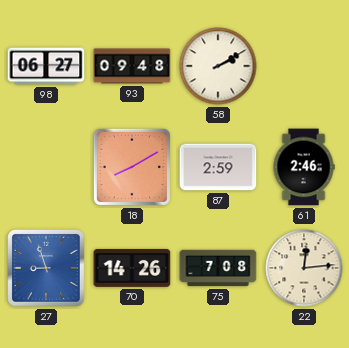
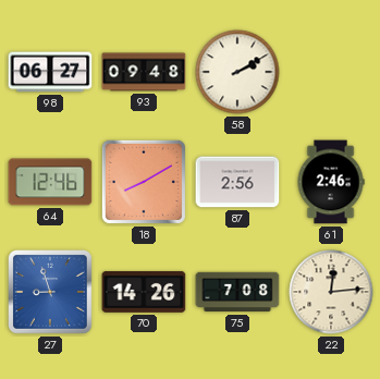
64: none -> 12:46
87: 2:59 -> 2:56
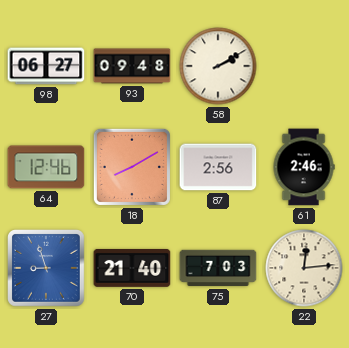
70: 14:26 -> 21:40
75: 7:08 -> 7:03
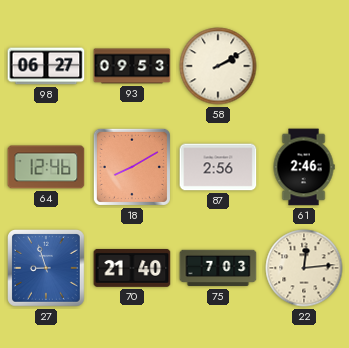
93: 09:48 -> 09:53
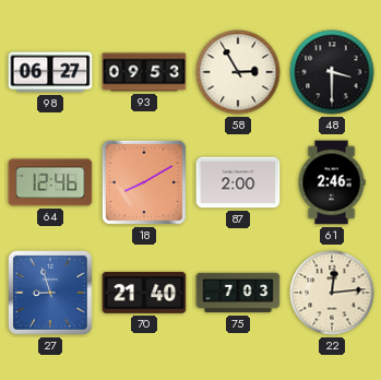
58: 2:10 -> 2:55
48: none -> 3:30
87: 2:56 -> 2:00
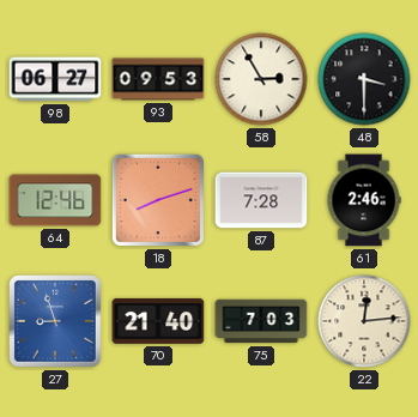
18: 8:10 -> 8:12
87: 2:00 -> 7:28
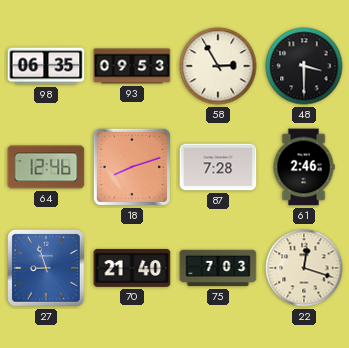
98: 06:27 -> 06:35
22: 12:14 -> 12:18
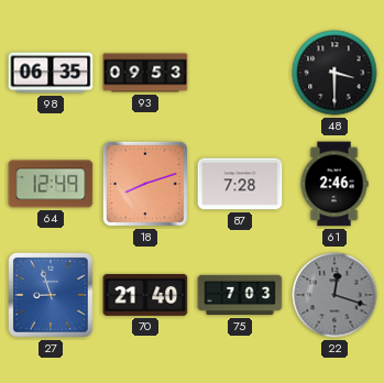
58: 2:55 -> none
64: 12:46 -> 12:49
22 dial: cream -> grey
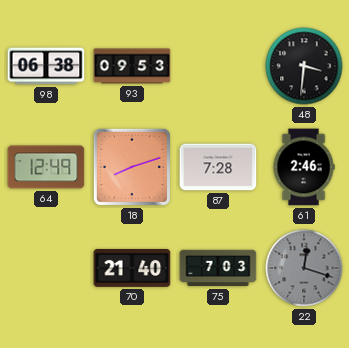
98: 06:35 -> 06:38
48: 3:30 -> 3:31
27: 8:57 -> none
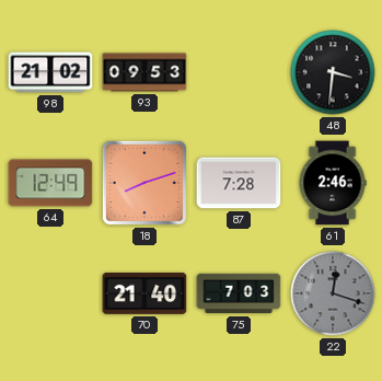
98: 06:38 -> 21:02
